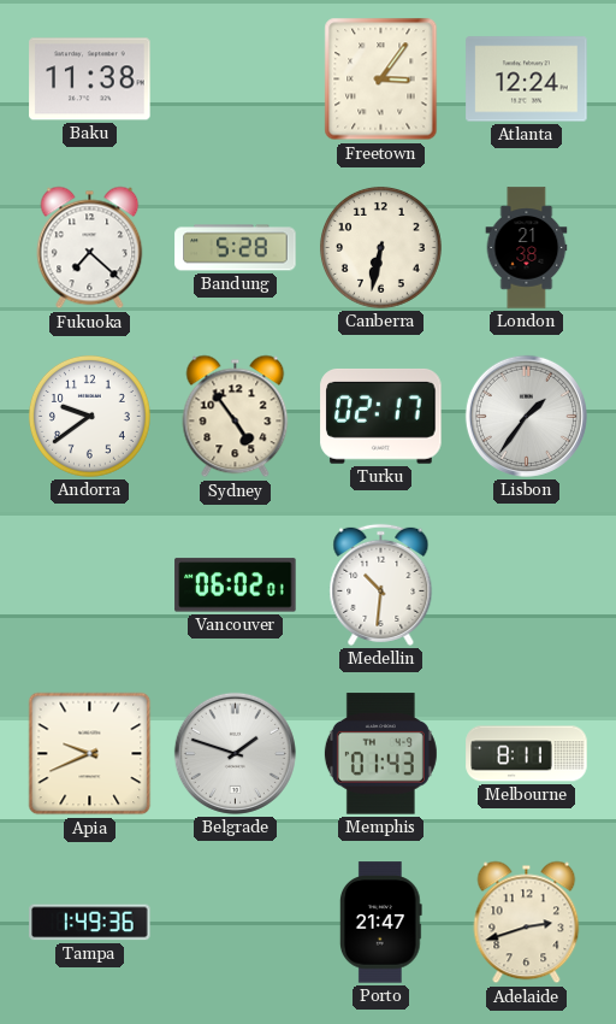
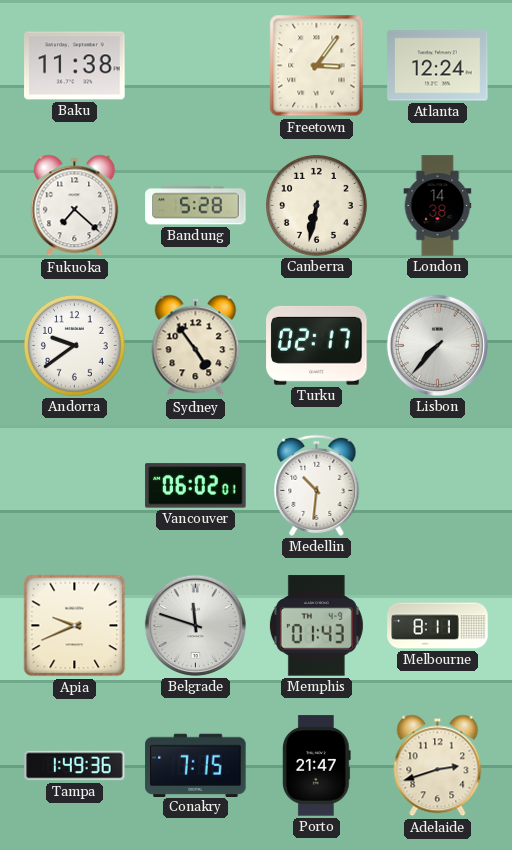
London: 21:38 -> 14:38
Lisbon: 1:36 -> 7:37
Belgrade: 1:48 -> 11:48
Conakry: none -> 7:15
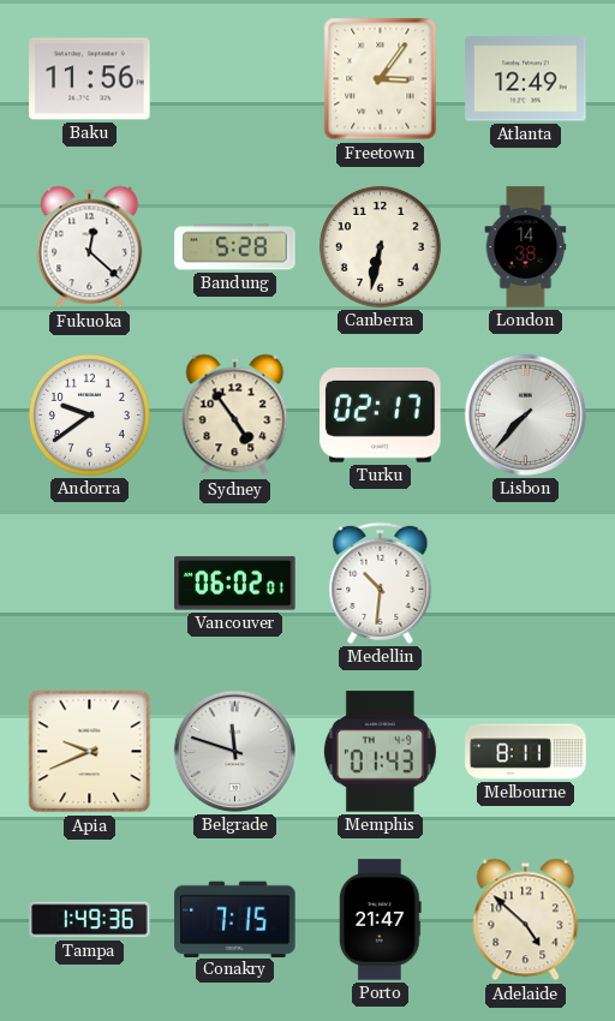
Baku: 11:38 -> 11:56
Atlanta: 12:24 -> 12:49
Fukuoka: 7:22 -> 12:22
Adelaide: 2:42 -> 4:52
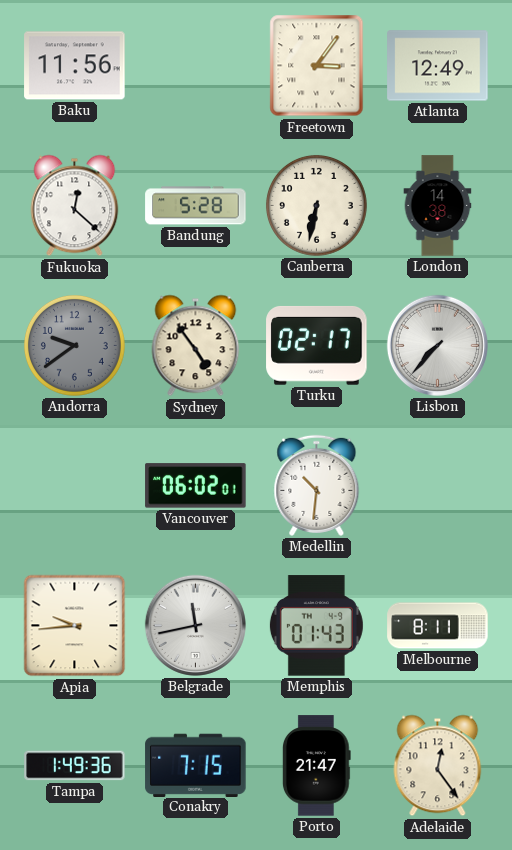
Andorra dial: white -> grey
Apia: 9:41 -> 9:44
Belgrade: 11:48 -> 11:43
Adelaide: 4:52 -> 12:24
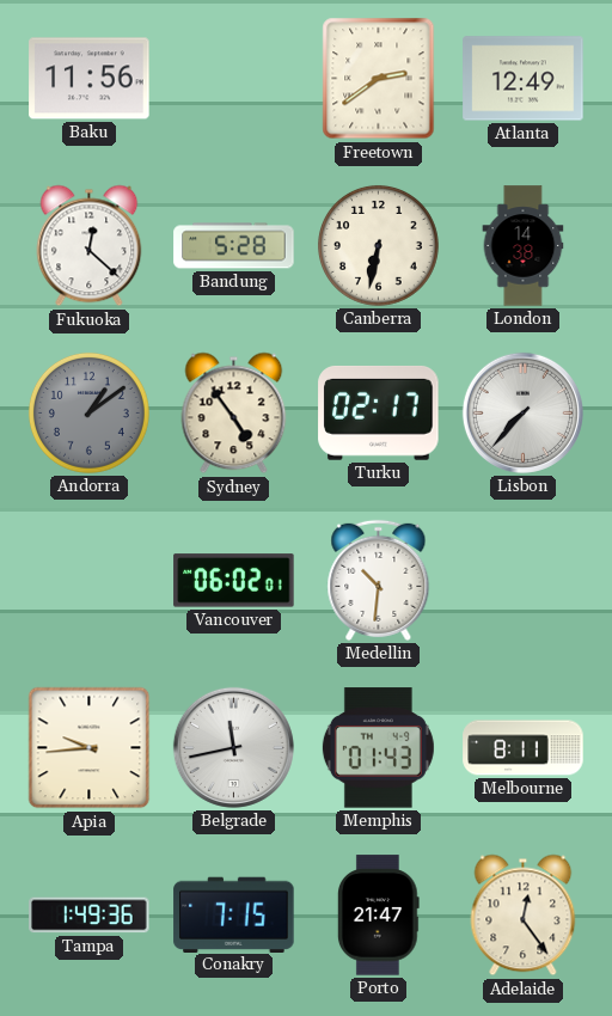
Freetown: 3:06 -> 2:39
Andorra: 9:39 -> 1:09
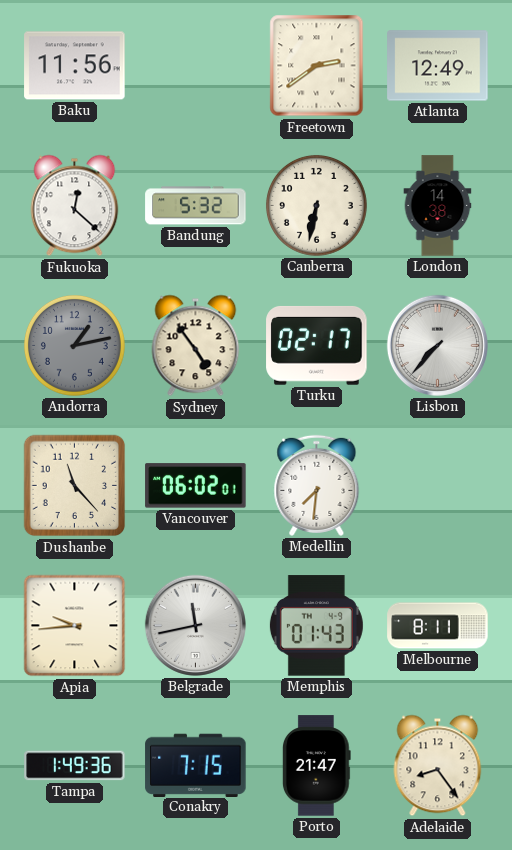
Bandung: 5:28 -> 5:32
Andorra: 1:09 -> 1:13
Dushanbe: none -> 11:23
Medellin: 10:31 -> 7:31
Adelaide: 12:24 -> 8:24
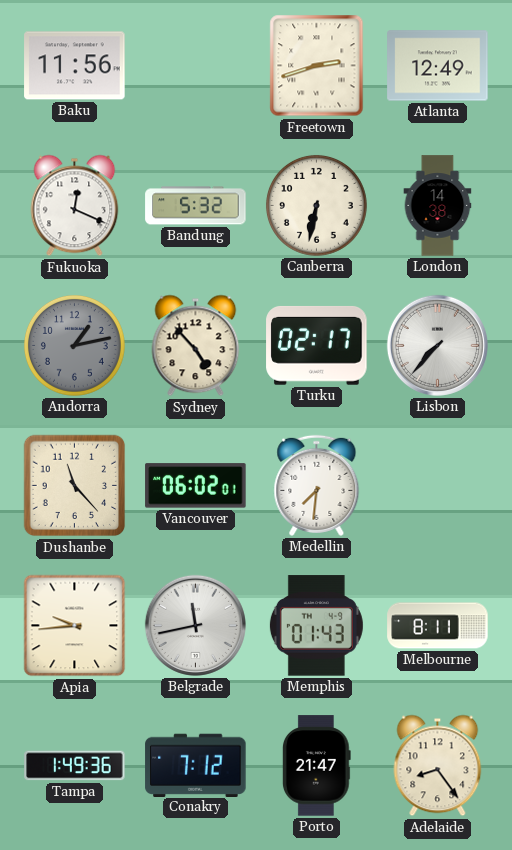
Freetown: 2:39 -> 2:42
Fukuoka: 12:22 -> 12:19
Sydney: 4:54 -> 4:53
Conakry: 7:15 -> 7:12
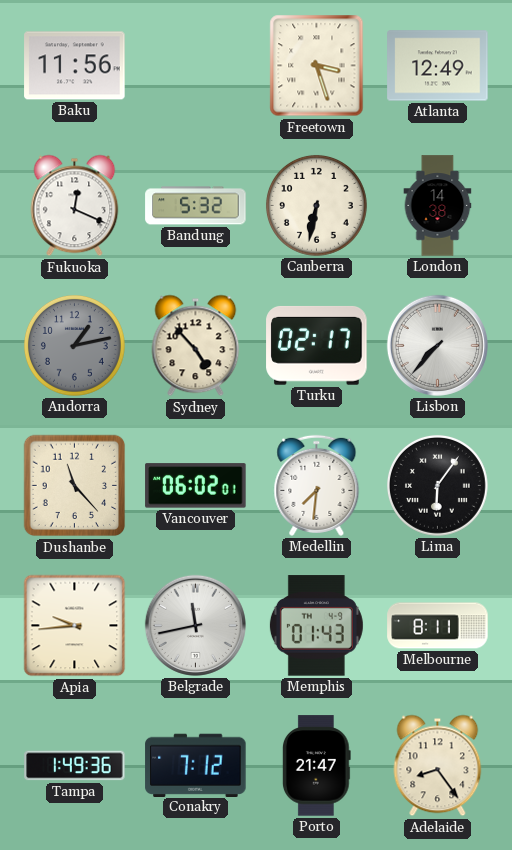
Freetown: 2:42 -> 3:27
Lima: none -> 6:06
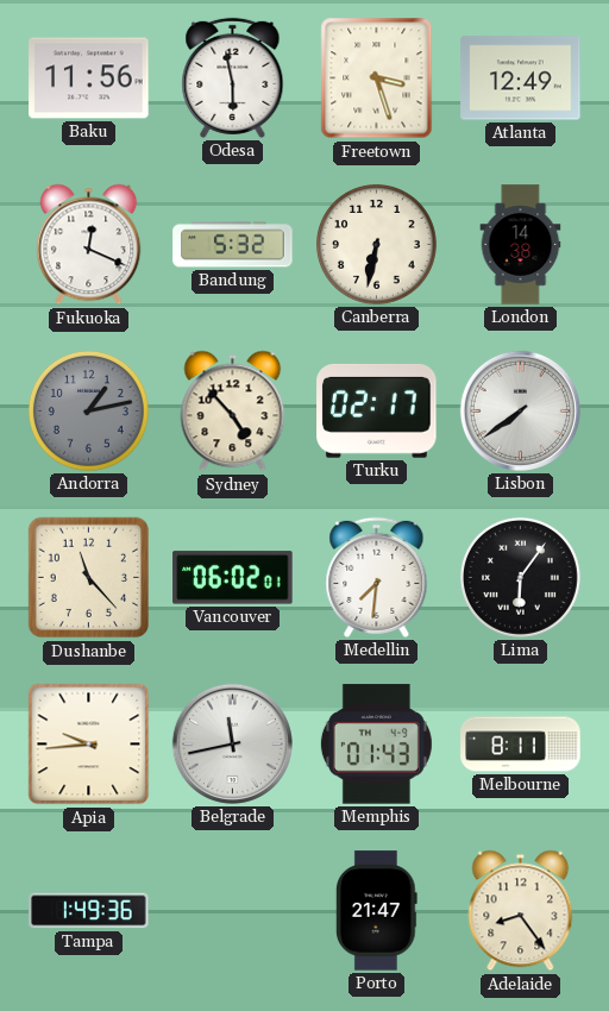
Odesa: none -> 5:58
Lisbon: 7:37 -> 7:39
Conakry: 7:12 -> none
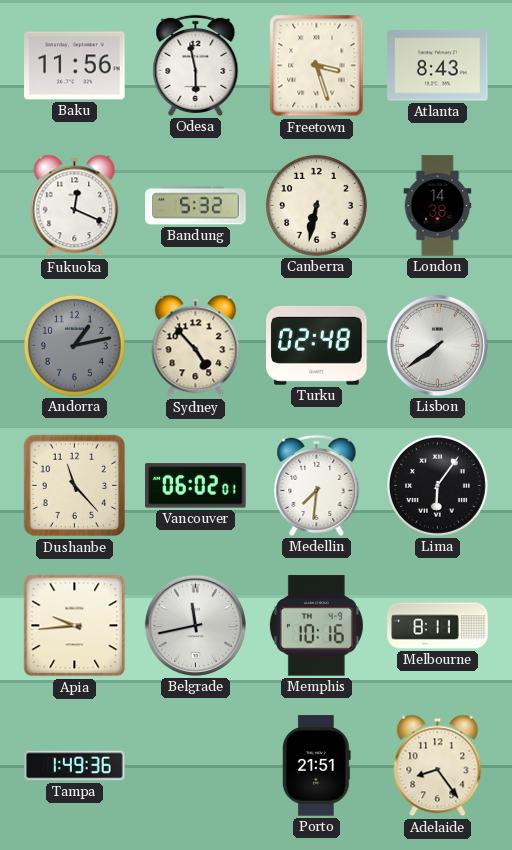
Atlanta: 12:49 -> 8:43
Turku: 02:17 -> 02:48
Memphis: 01:43 -> 10:16
Porto: 21:47 -> 21:51
